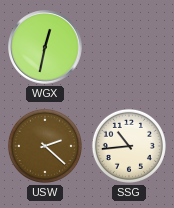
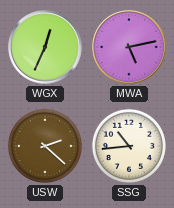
WGX: 12:32 -> 12:34
MWA: none -> 5:13
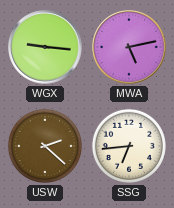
WGX: 12:34 -> 9:16
SSG: 10:44 -> 6:44
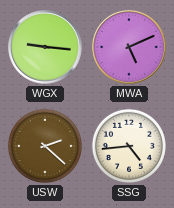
MWA: 5:13 -> 5:11
SSG: 6:44 -> 4:44
